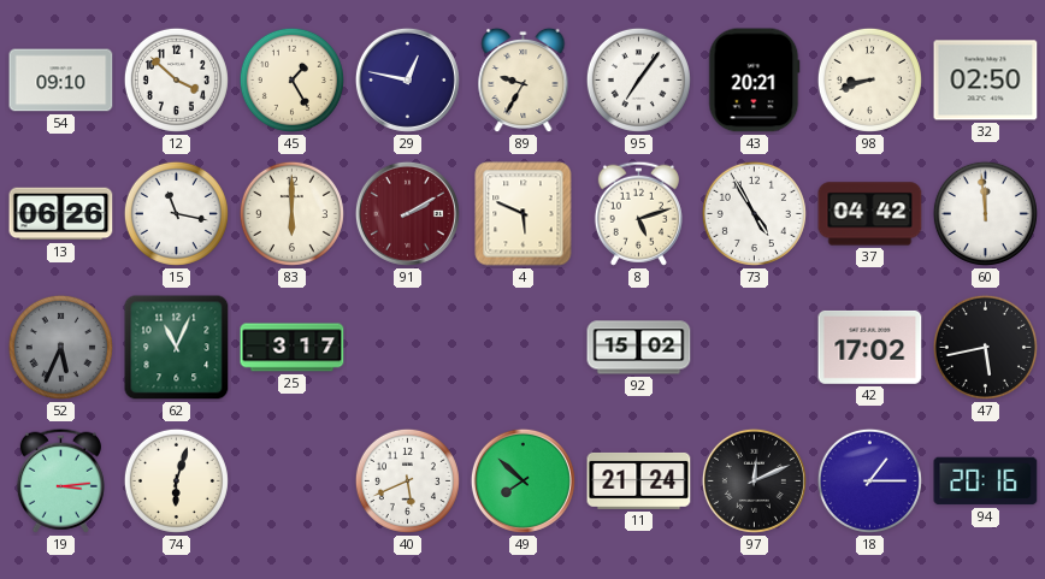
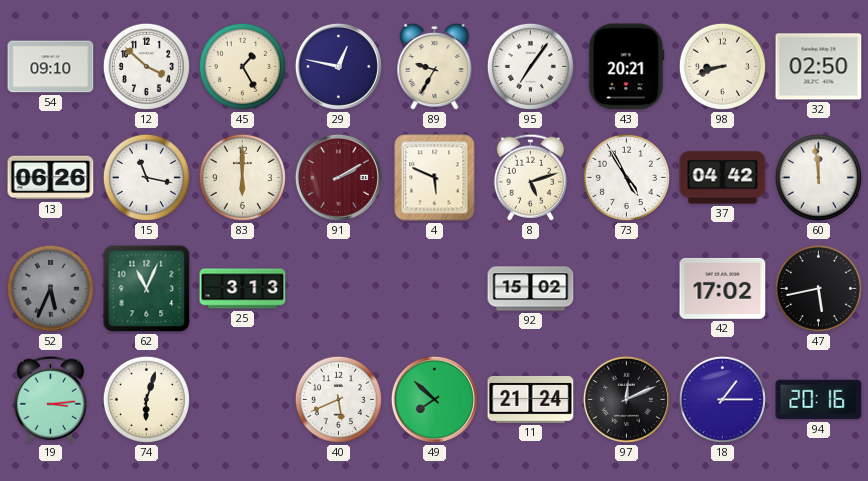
25: 3:17 -> 3:13
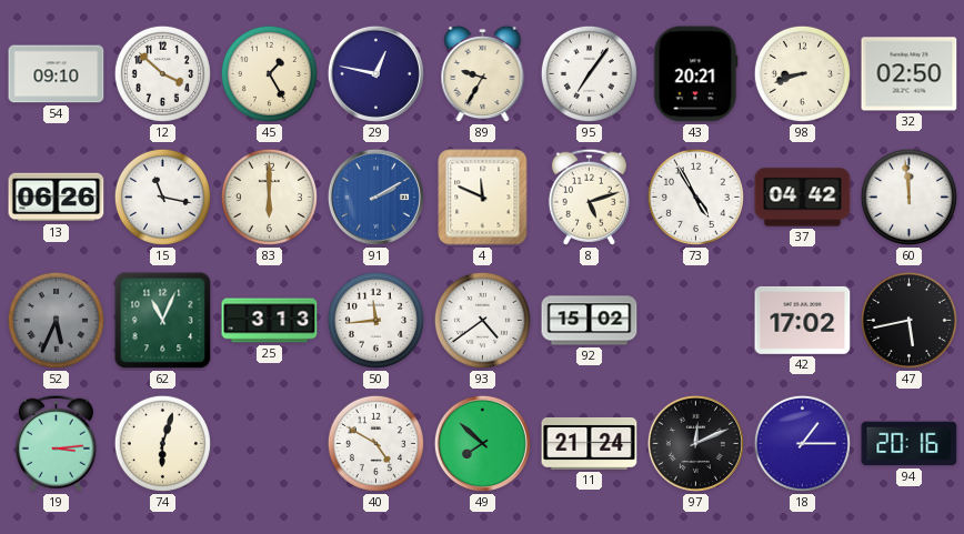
91 dial: burgundy -> blue
4: 5:49 -> 11:49
50: none -> 11:44
93: none -> 4:39
40: 5:41 -> 4:50
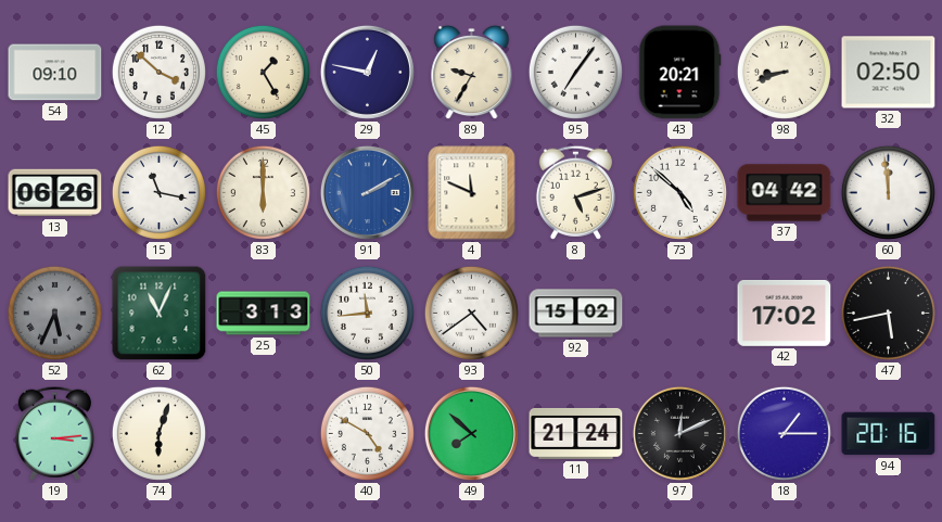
73: 4:55 -> 4:52
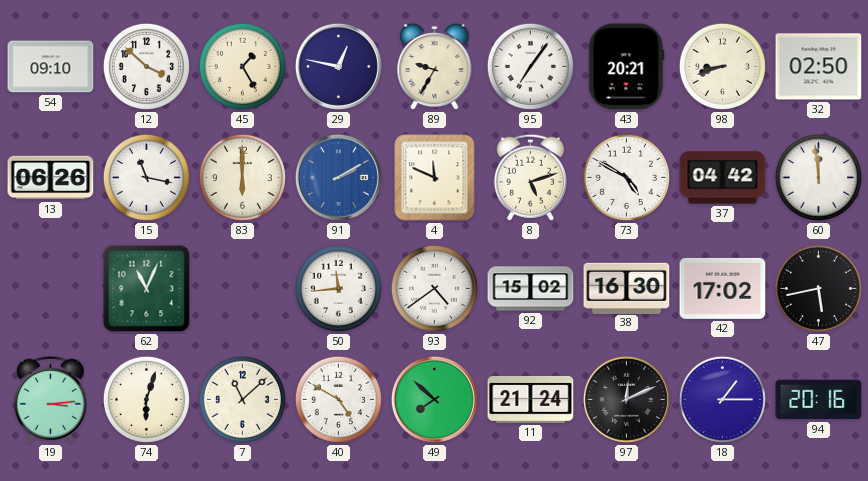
73: 4:52 -> 4:50
52: 5:34 -> none
25: 3:13 -> none
38: none -> 16:30
7: none -> 11:08
